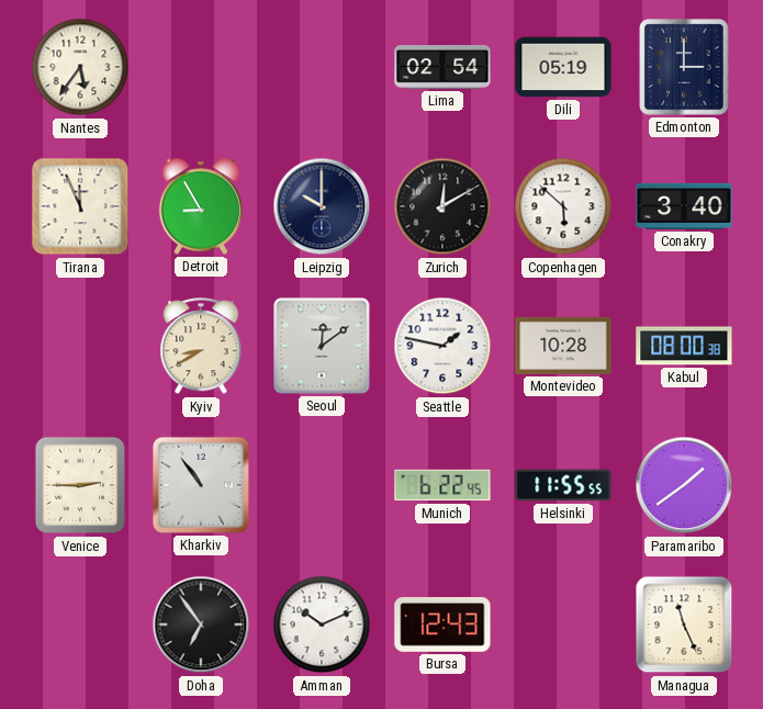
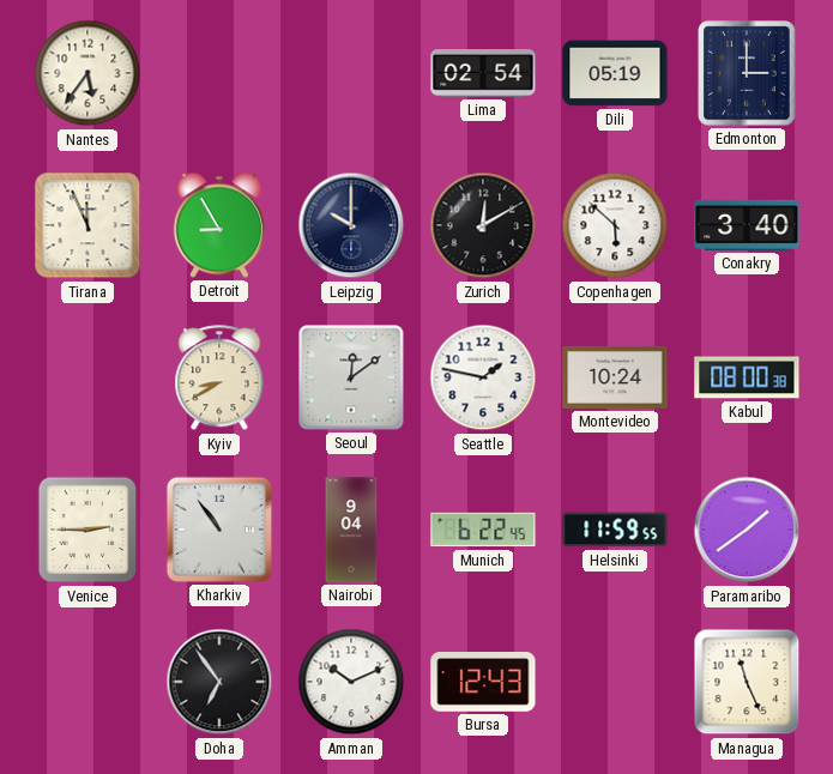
Montevideo: 10:28 -> 10:24
Nairobi: none -> 9:04
Helsinki: 11:55 -> 11:59
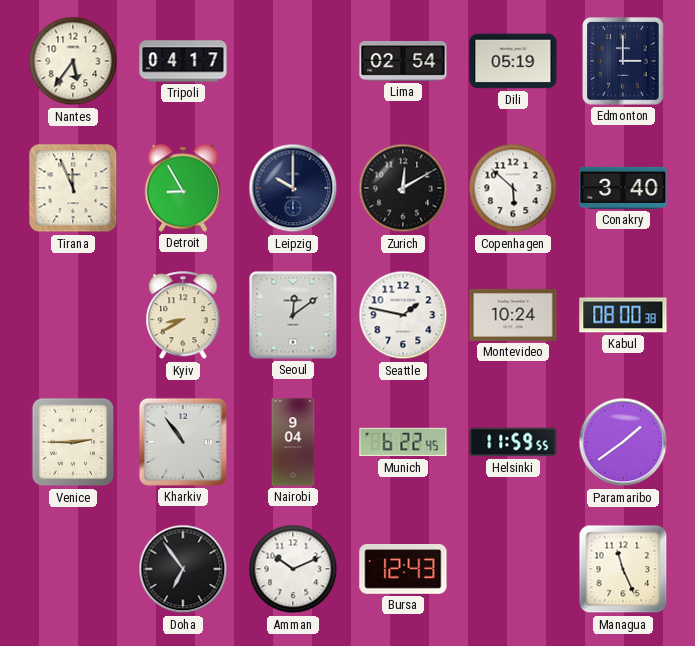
Tripoli: none -> 04:17
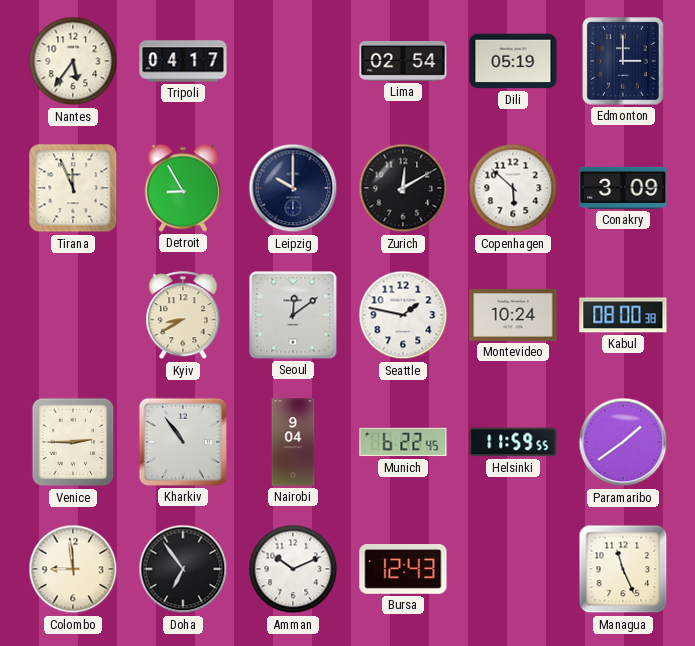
Conakry: 3:40 -> 3:09
Colombo: none -> 8:59
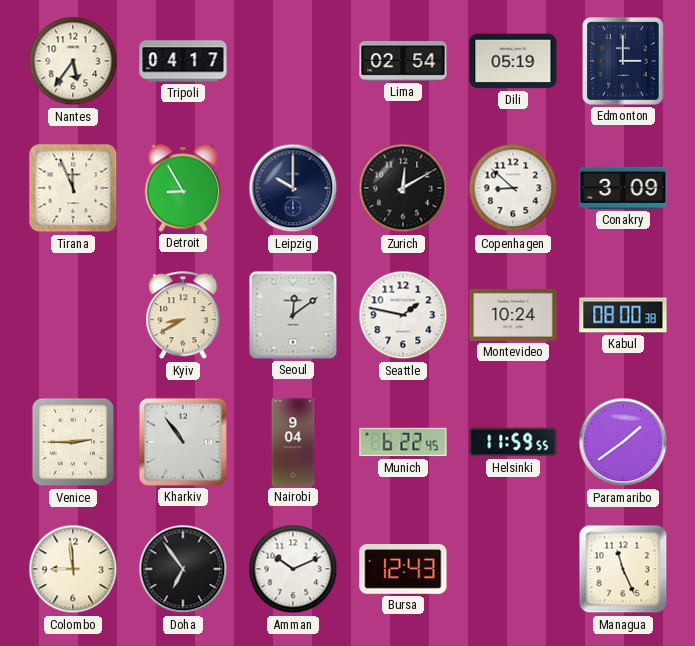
Copenhagen: 5:52 -> 8:52
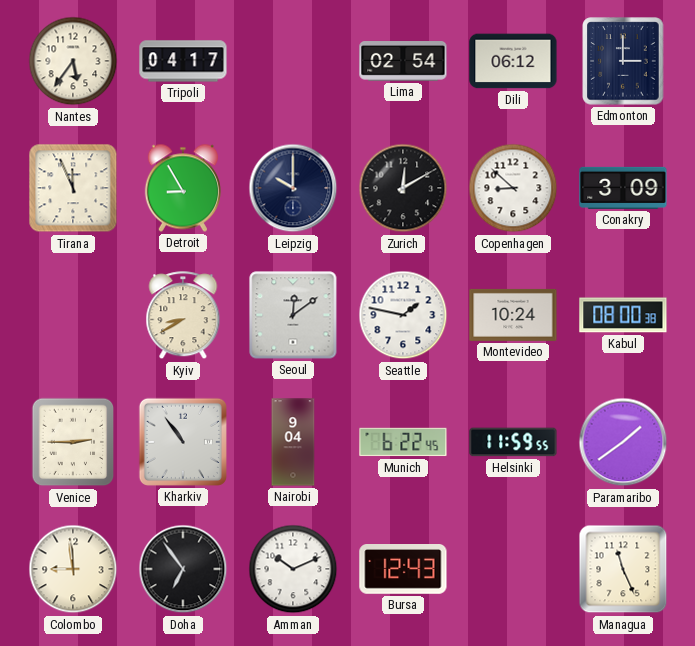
Dili: 05:19 -> 06:12
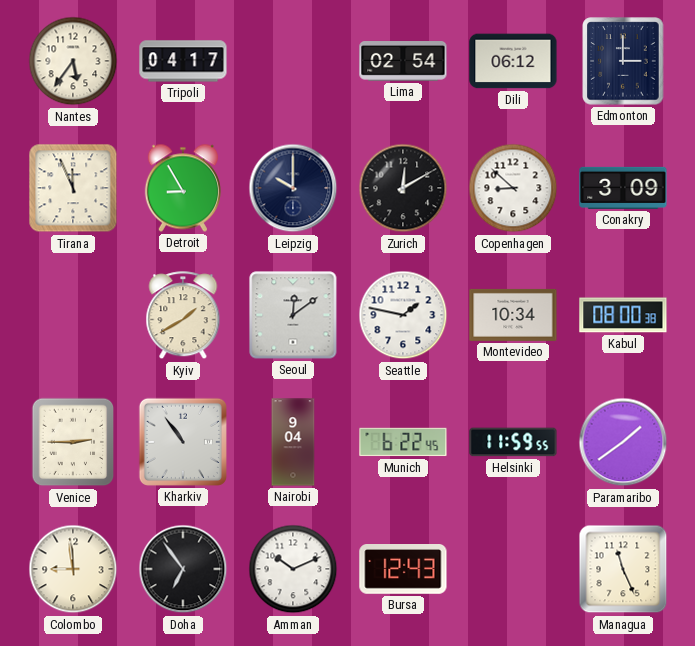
Kyiv: 8:40 -> 1:40
Montevideo: 10:24 -> 10:34
